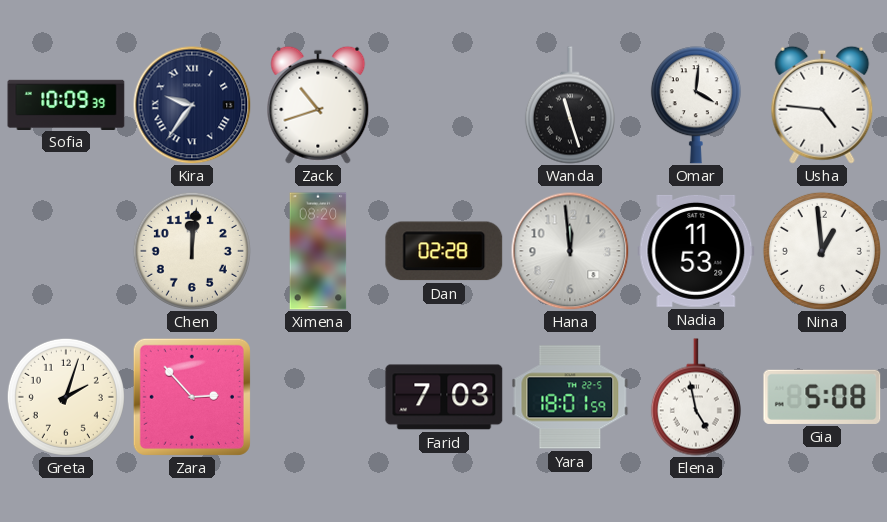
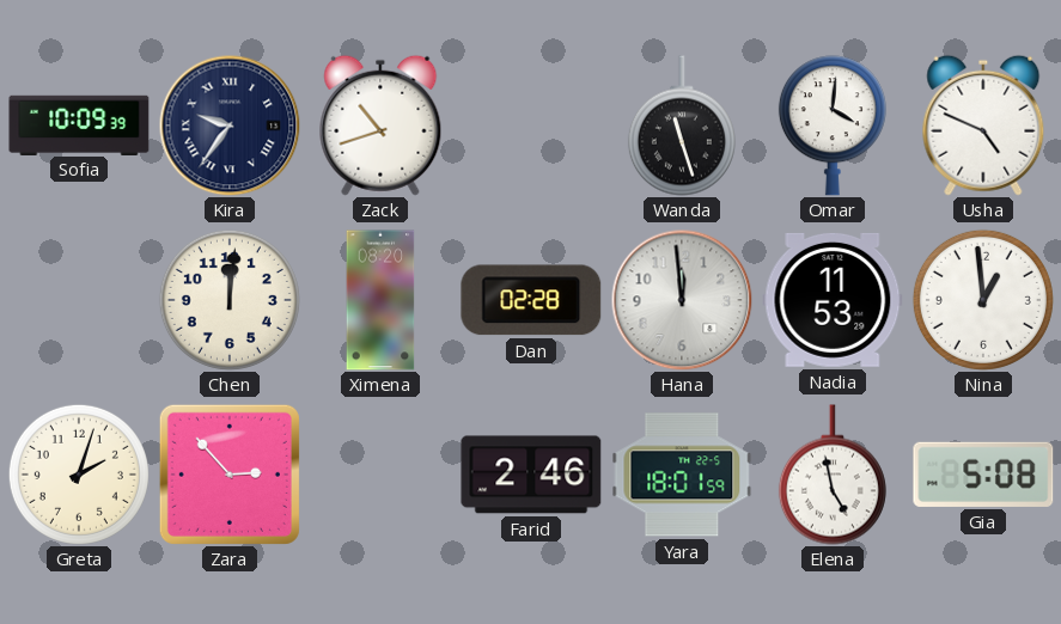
Usha: 4:46 -> 4:49
Farid: 7:03 -> 2:46
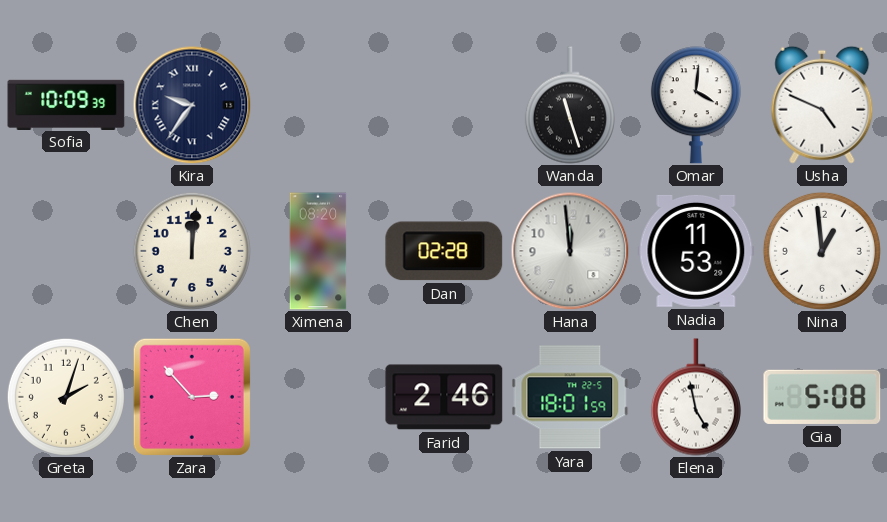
Zack: 10:42 -> none
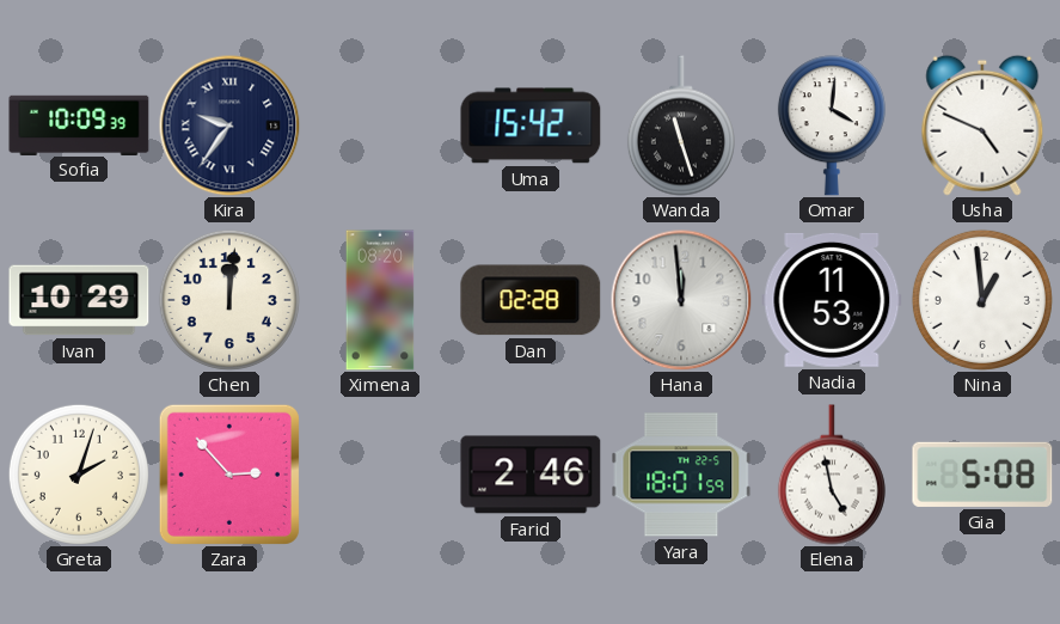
Uma: none -> 15:42
Ivan: none -> 10:29
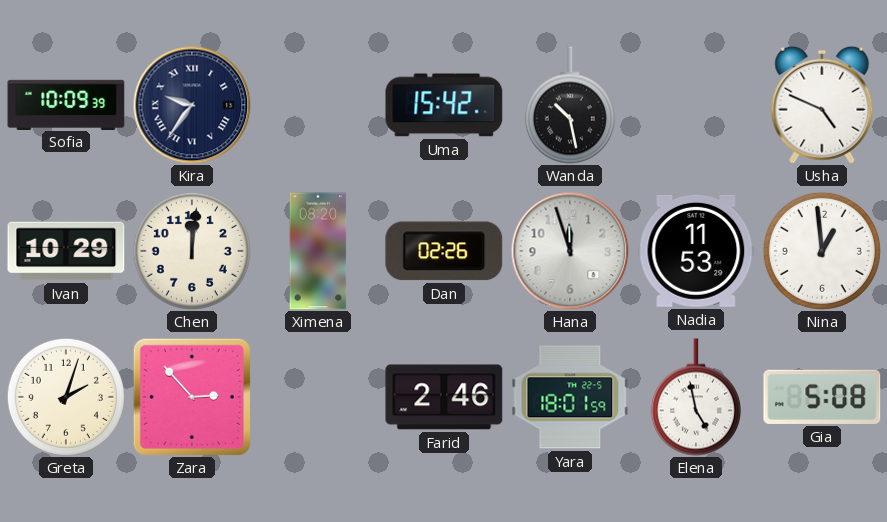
Wanda: 11:27 -> 10:28
Omar: 4:01 -> none
Dan: 02:28 -> 02:26
Hana: 11:59 -> 11:57
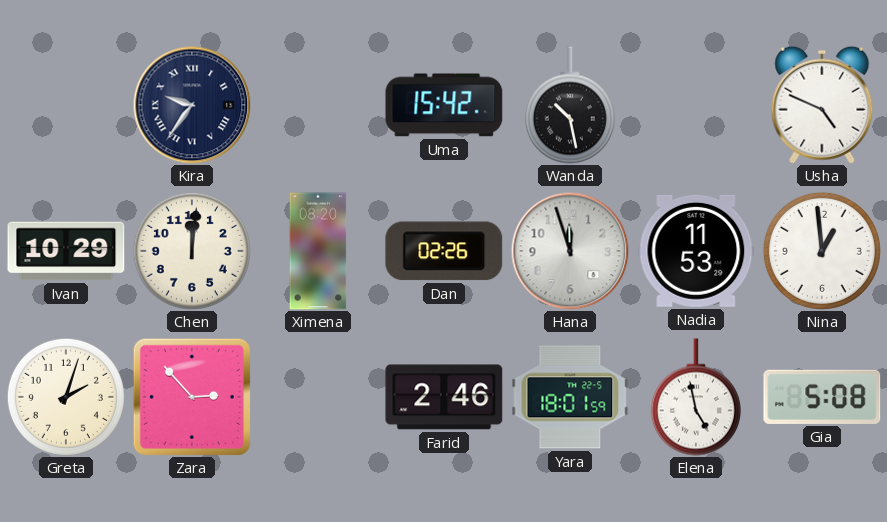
Sofia: 10:09 -> none
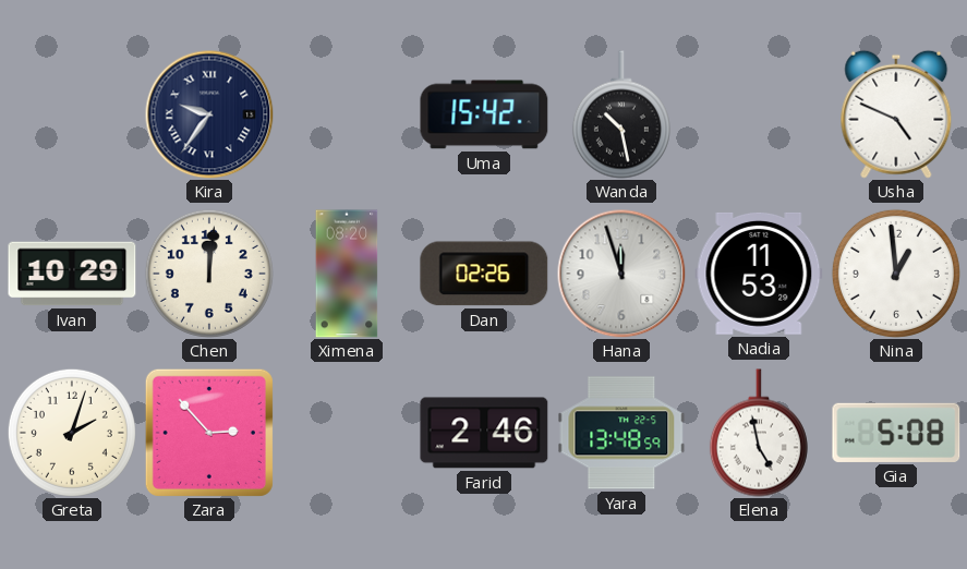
Yara: 18:01 -> 13:48
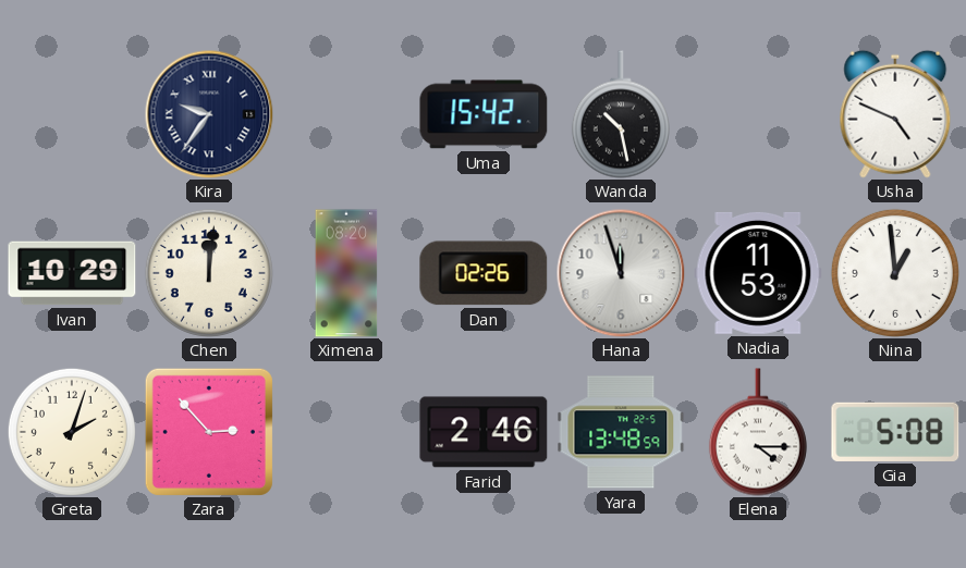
Elena: 4:58 -> 4:15
